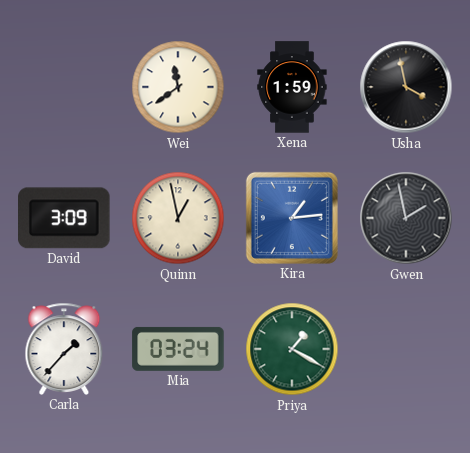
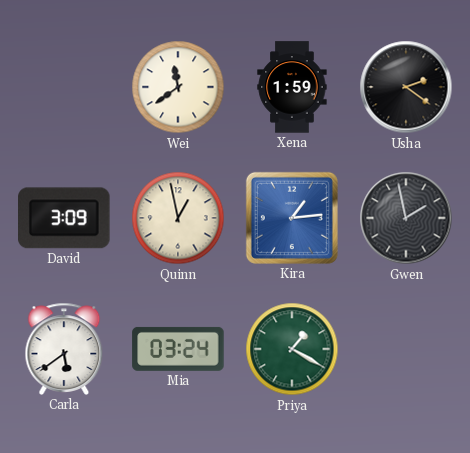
Usha: 3:58 -> 2:21
Carla: 1:37 -> 5:39
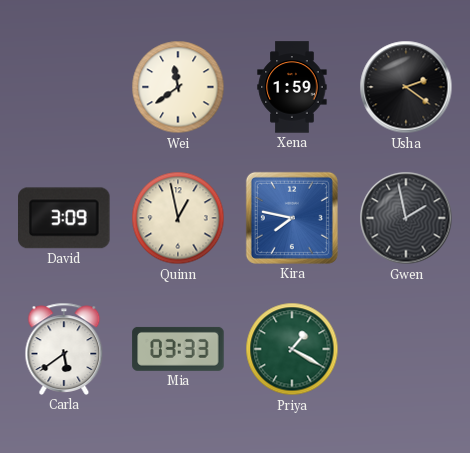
Kira: 1:14 -> 7:47
Mia: 03:24 -> 03:33
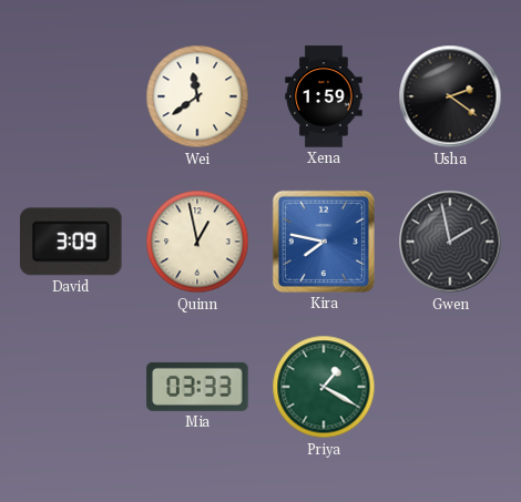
Carla: 5:39 -> none
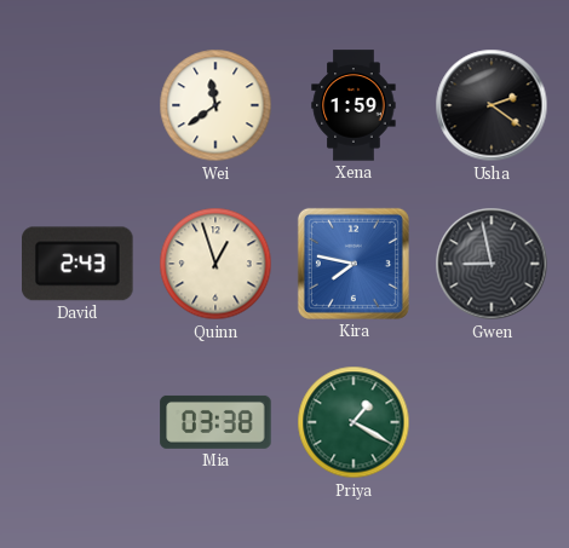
David: 3:09 -> 2:43
Quinn: 12:58 -> 12:57
Gwen: 1:58 -> 8:58
Mia: 03:33 -> 03:38
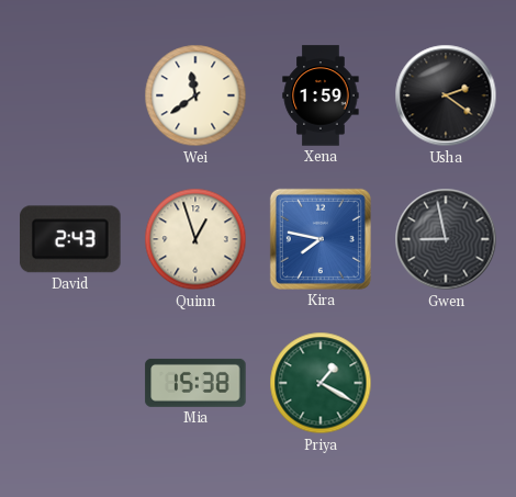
Mia: 03:38 -> 15:38
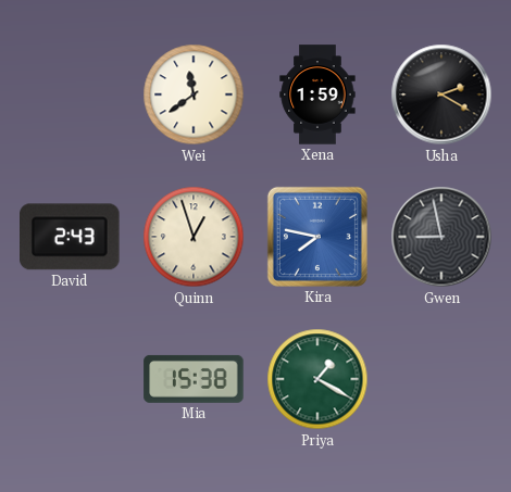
Usha: 2:21 -> 2:20
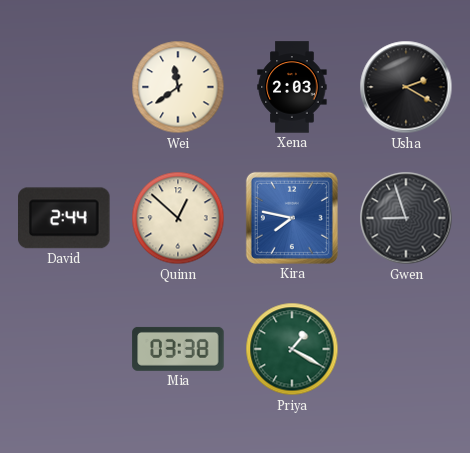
Xena: 1:59 -> 2:03
David: 2:43 -> 2:44
Quinn: 12:57 -> 12:52
Gwen: 8:58 -> 8:57
Mia: 15:38 -> 03:38
